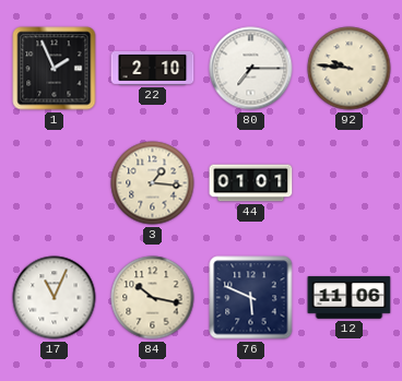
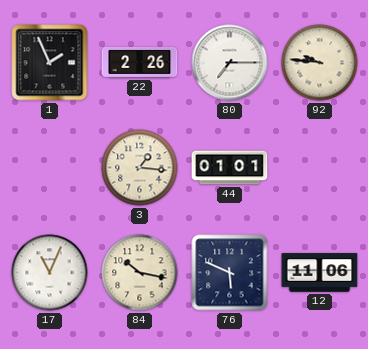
22: 2:10 -> 2:26
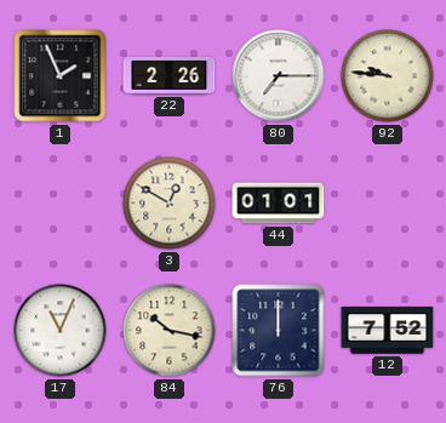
3: 1:16 -> 12:50
76: 5:49 -> 12:00
12: 11:06 -> 7:52
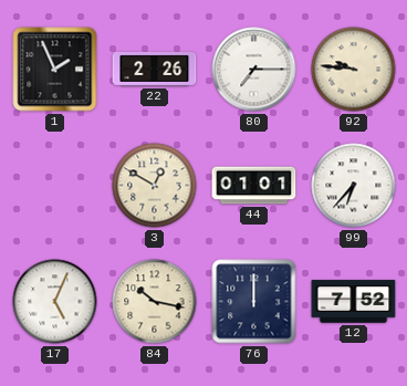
99: none -> 6:37
17: 11:04 -> 5:04
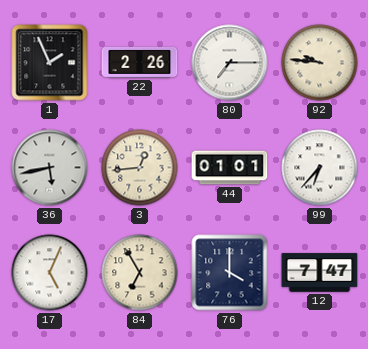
36: none -> 5:43
3: 12:50 -> 12:44
84: 10:17 -> 6:55
76: 12:00 -> 4:00
12: 7:52 -> 7:47
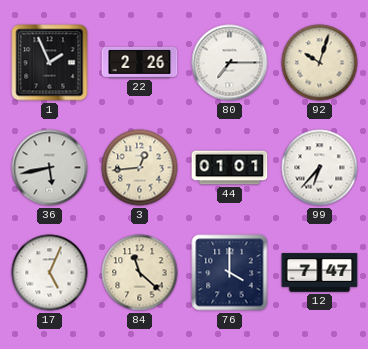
92: 9:46 -> 10:03
84: 6:55 -> 11:22
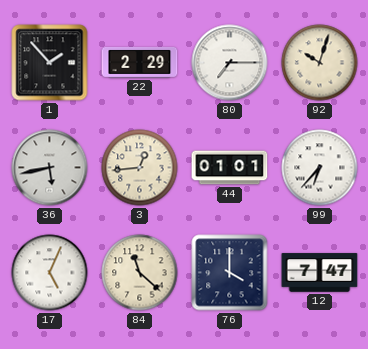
1: 1:56 -> 1:53
22: 2:26 -> 2:29
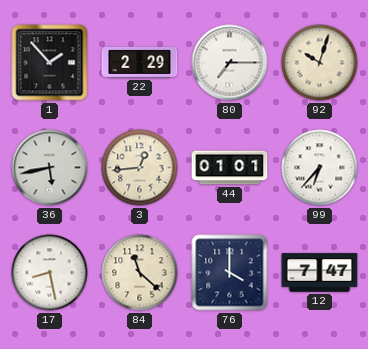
17: 5:04 -> 8:28
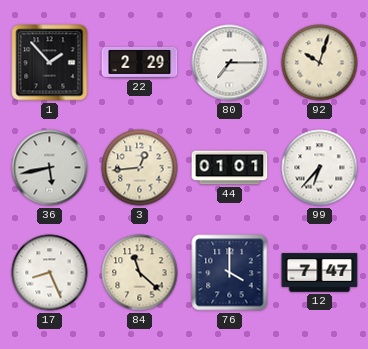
17: 8:28 -> 8:26
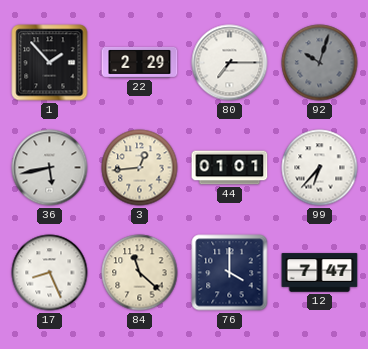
92 dial: cream -> grey
